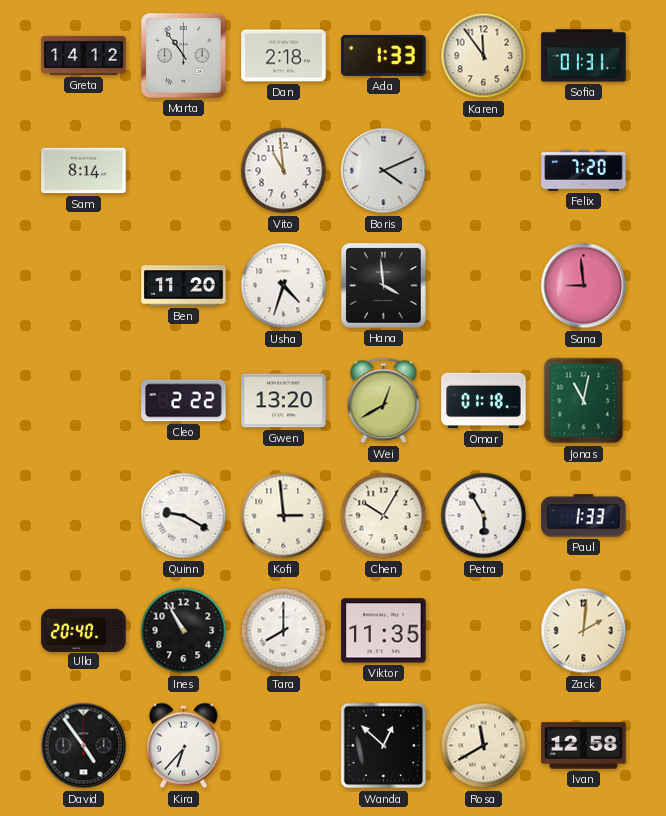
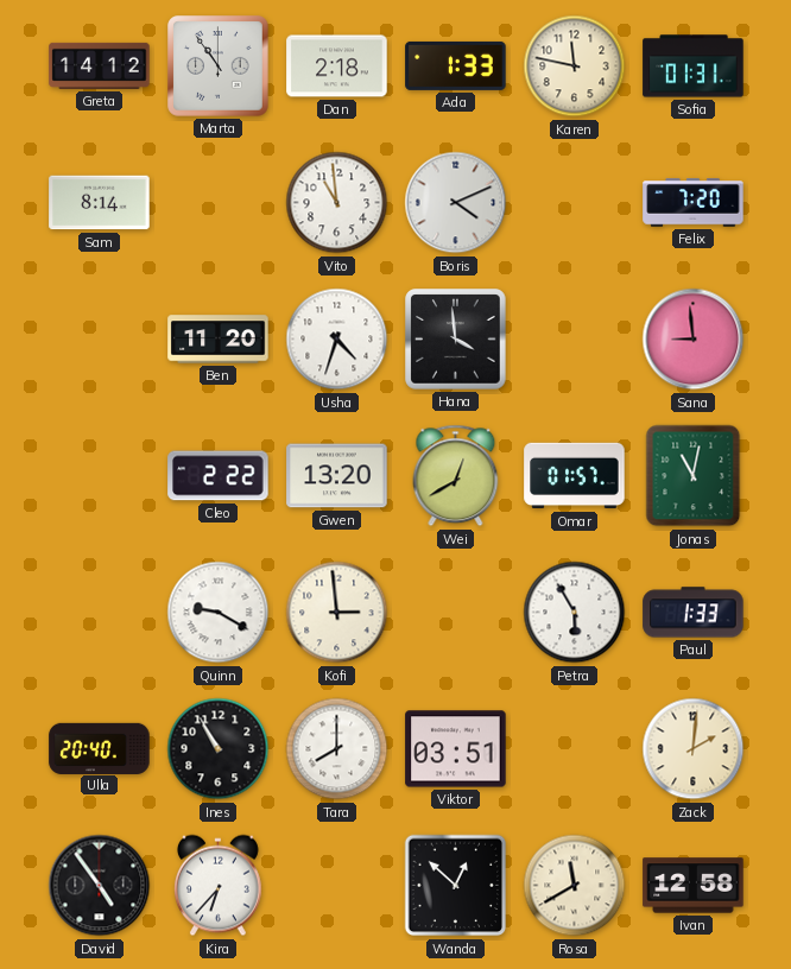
Karen: 11:54 -> 11:47
Omar: 01:18 -> 01:57
Chen: 10:05 -> none
Viktor: 11:35 -> 03:51
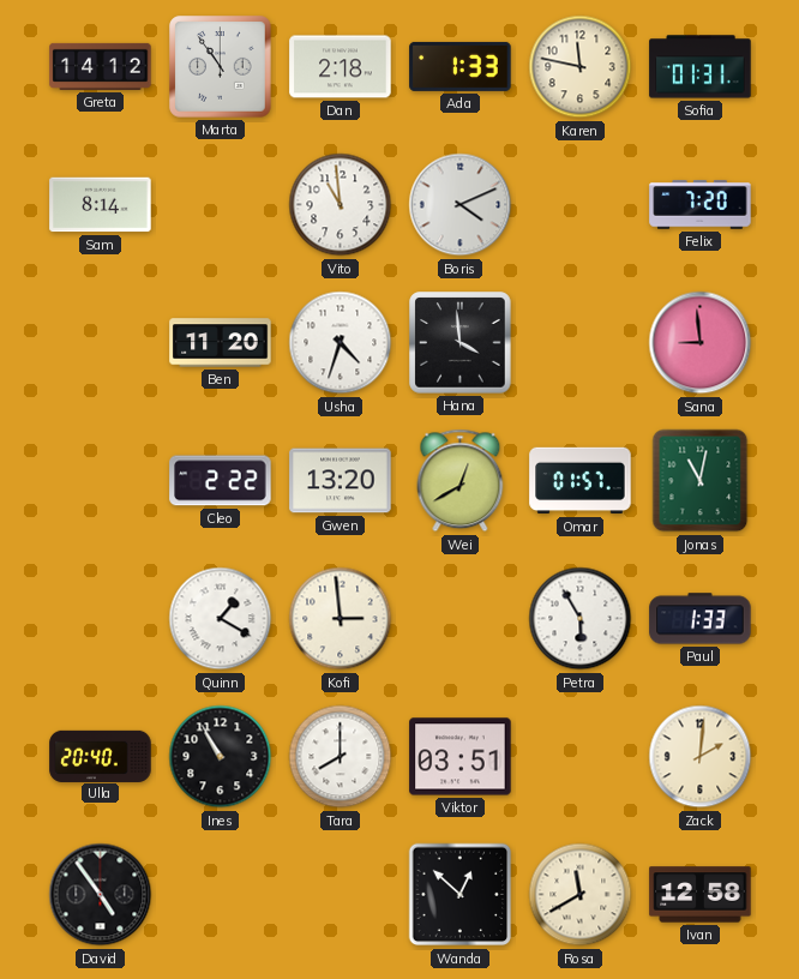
Quinn: 9:20 -> 1:20
Kira: 6:37 -> none
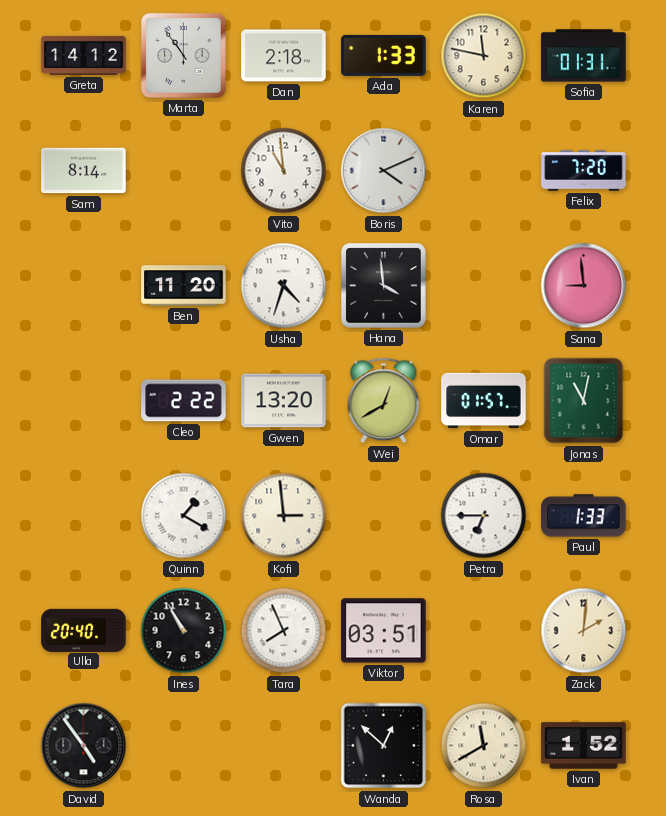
Petra: 5:55 -> 6:45
Tara: 8:00 -> 7:56
Ivan: 12:58 -> 1:52
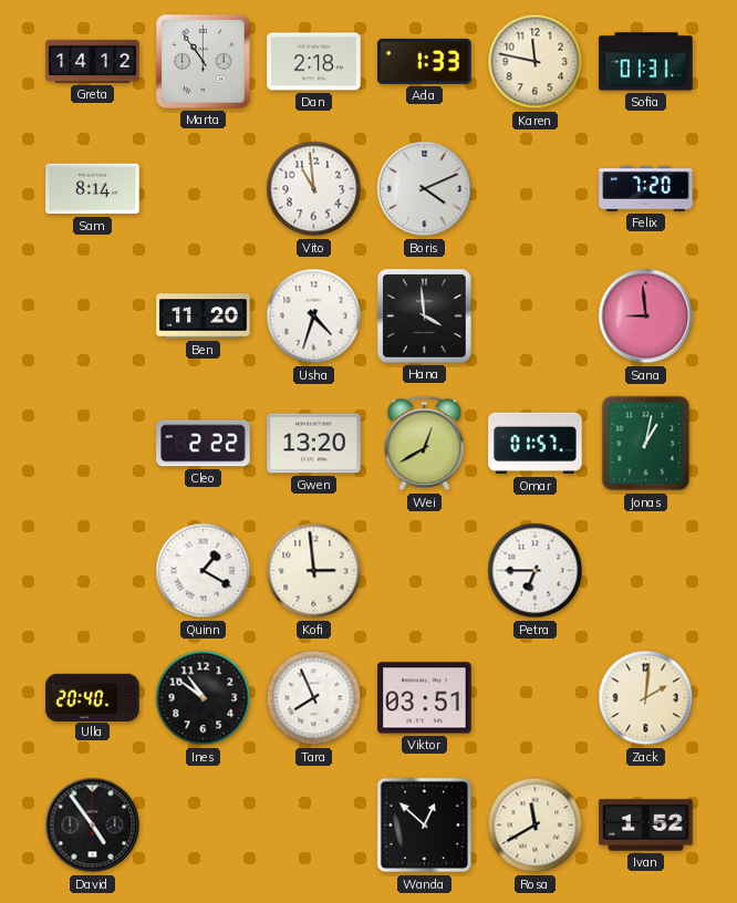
Jonas: 11:02 -> 1:02
Paul: 1:33 -> none
Ines: 10:55 -> 10:51
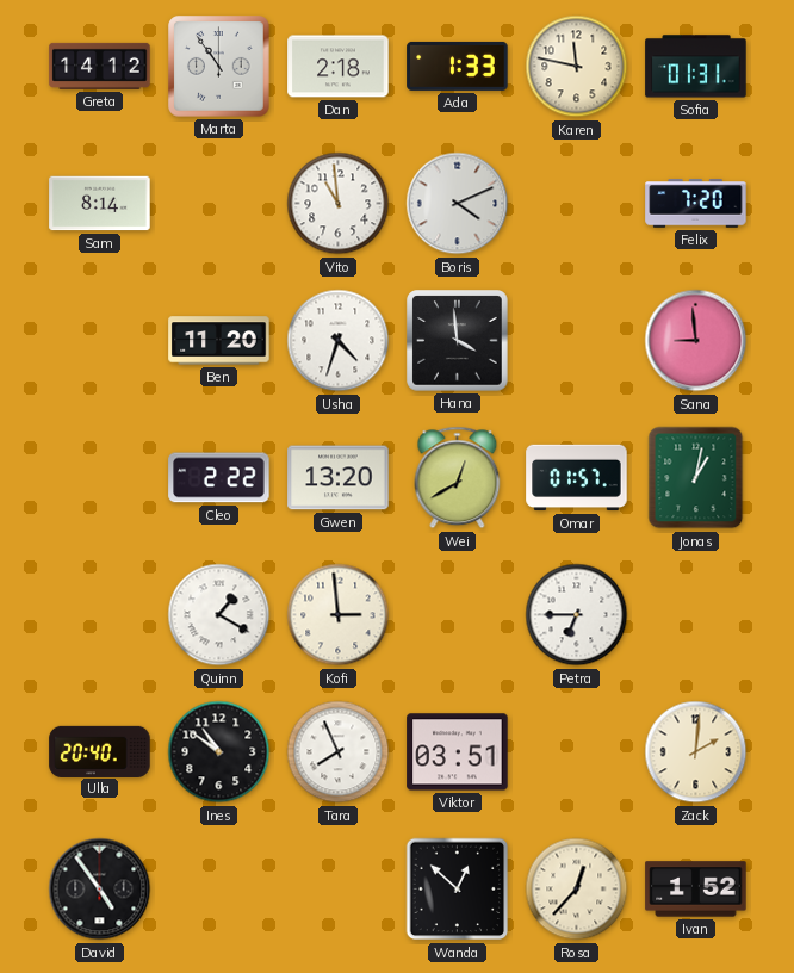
Rosa: 11:40 -> 12:37
